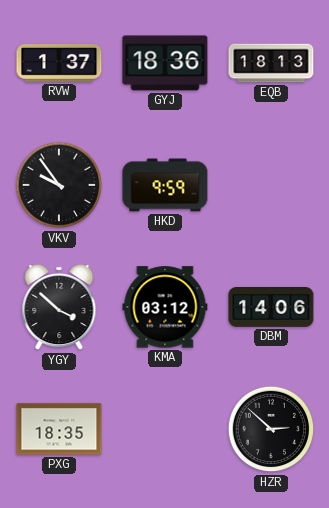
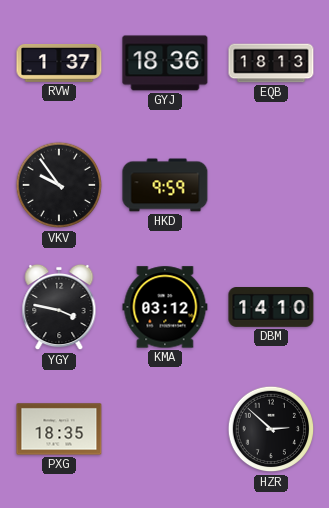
YGY: 3:52 -> 3:47
DBM: 14:06 -> 14:10
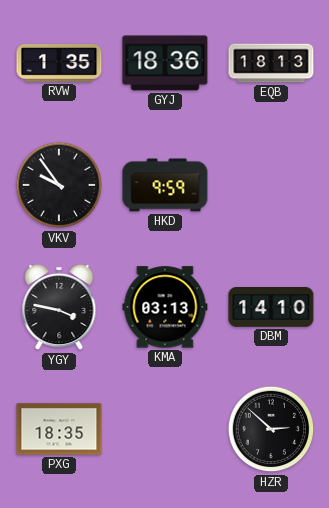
RVW: 1:37 -> 1:35
KMA: 03:12 -> 03:13
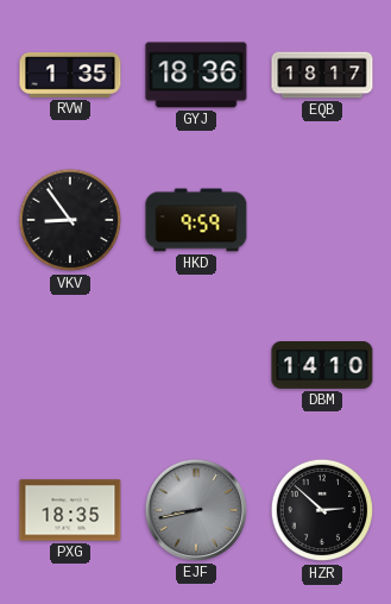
EQB: 18:13 -> 18:17
VKV: 9:54 -> 8:54
YGY: 3:47 -> none
KMA: 03:13 -> none
EJF: none -> 8:43
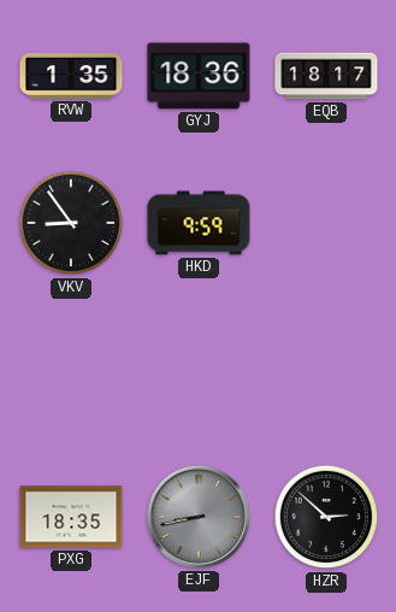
DBM: 14:10 -> none
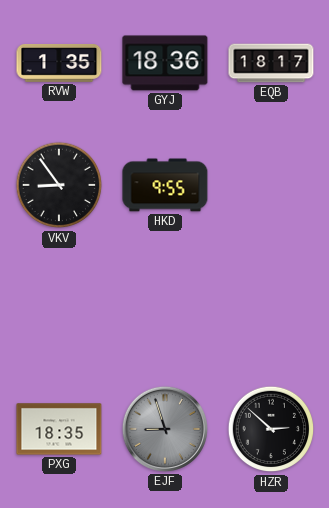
HKD: 9:59 -> 9:55
EJF: 8:43 -> 8:57
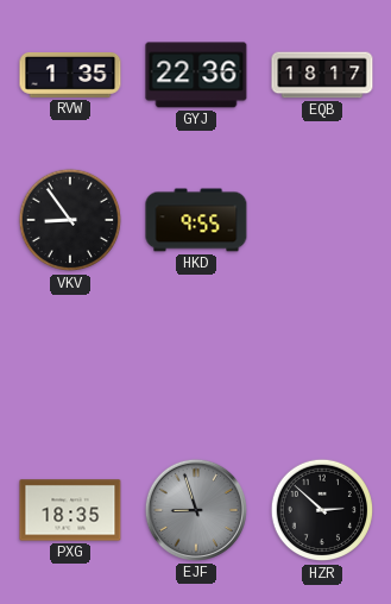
GYJ: 18:36 -> 22:36
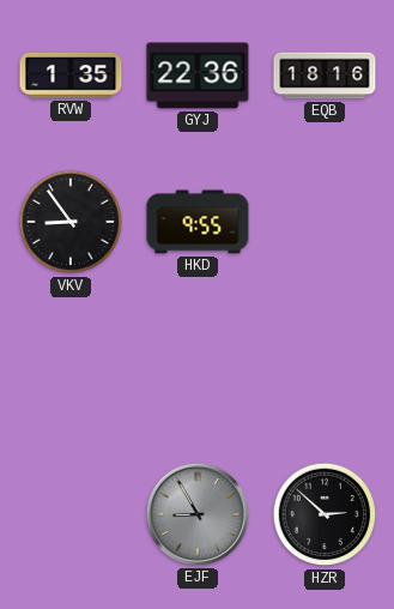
EQB: 18:17 -> 18:16
PXG: 18:35 -> none
EJF: 8:57 -> 8:55
